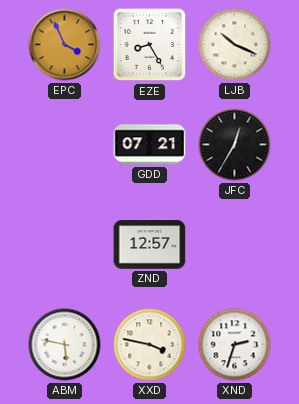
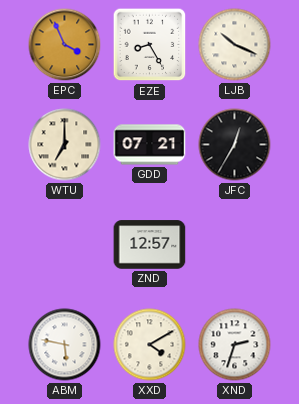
WTU: none -> 7:00
XXD: 3:47 -> 4:10
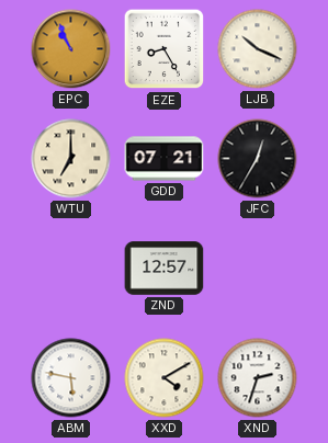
EPC: 3:56 -> 10:56
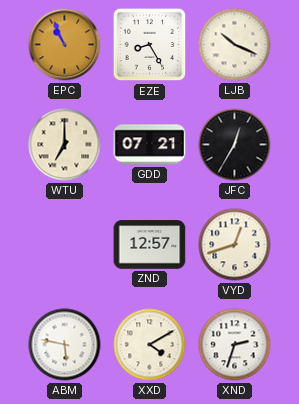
VYD: none -> 12:42
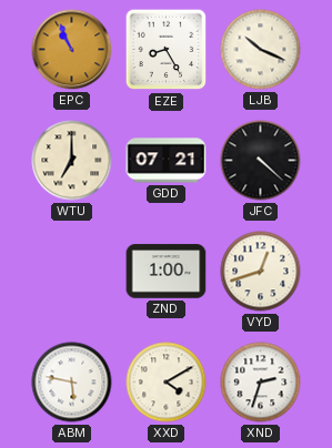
JFC: 12:35 -> 4:22
ZND: 12:57 -> 1:00
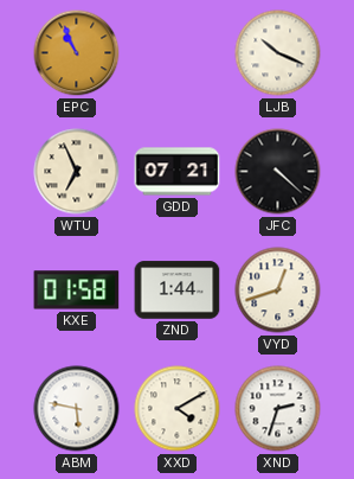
EZE: 8:25 -> none
WTU: 7:00 -> 6:56
KXE: none -> 01:58
ZND: 1:00 -> 1:44
